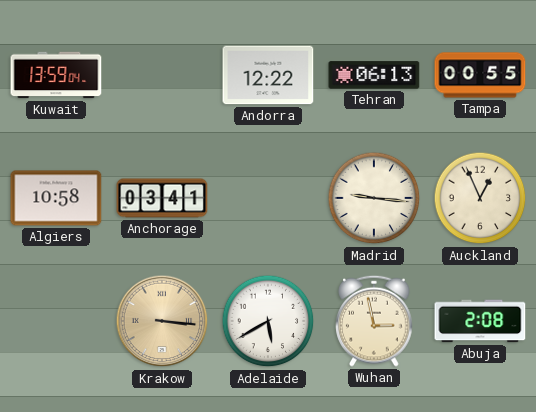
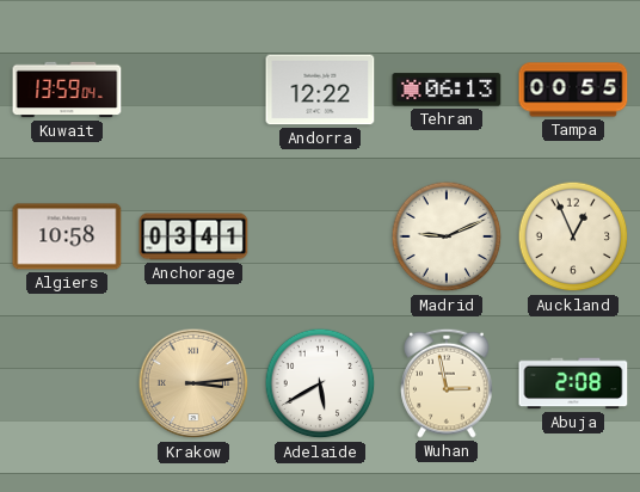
Madrid: 9:16 -> 9:11
Krakow: 3:16 -> 3:14
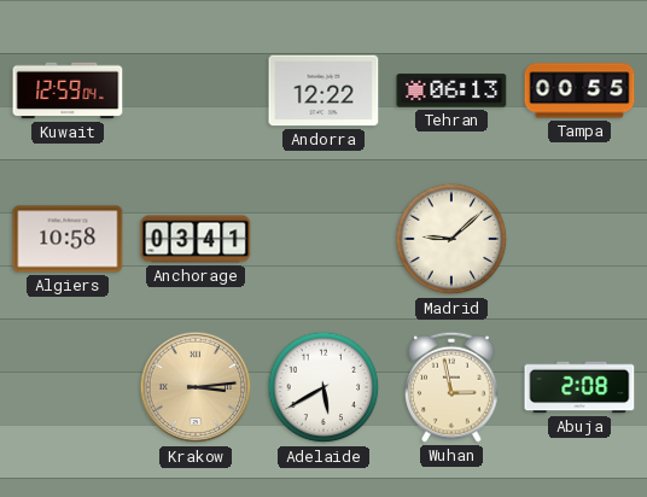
Kuwait: 13:59 -> 12:59
Madrid: 9:11 -> 9:08
Auckland: 12:56 -> none
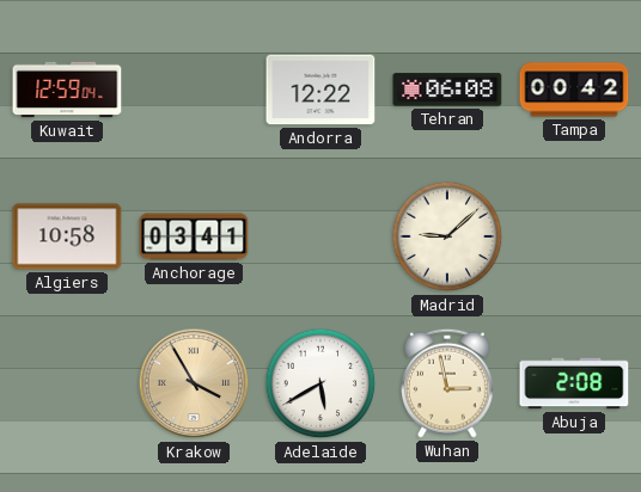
Tehran: 06:13 -> 06:08
Tampa: 00:55 -> 00:42
Krakow: 3:14 -> 3:55
